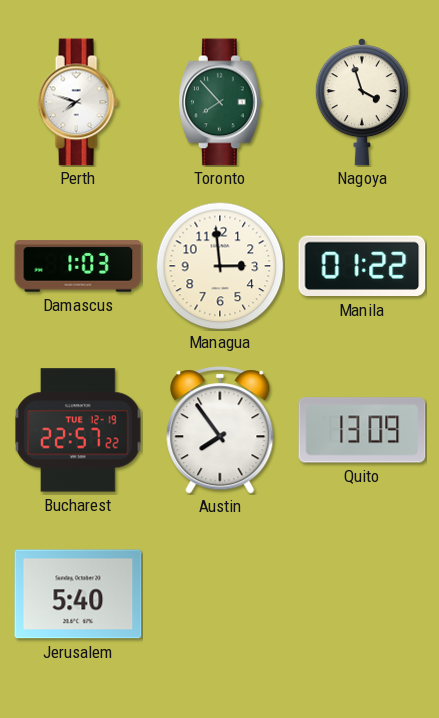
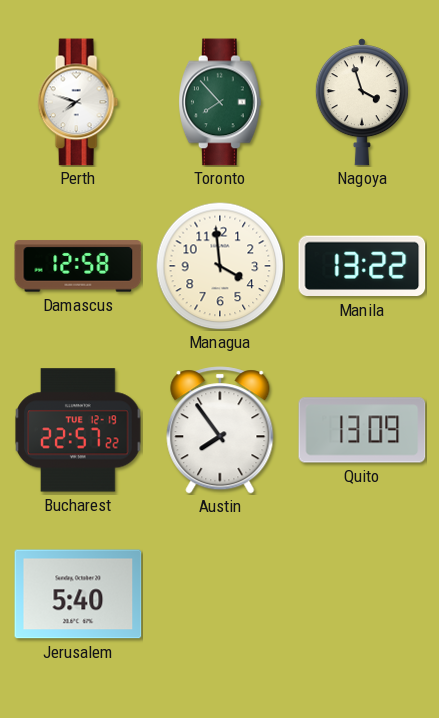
Damascus: 1:03 -> 12:58
Managua: 2:59 -> 3:59
Manila: 01:22 -> 13:22
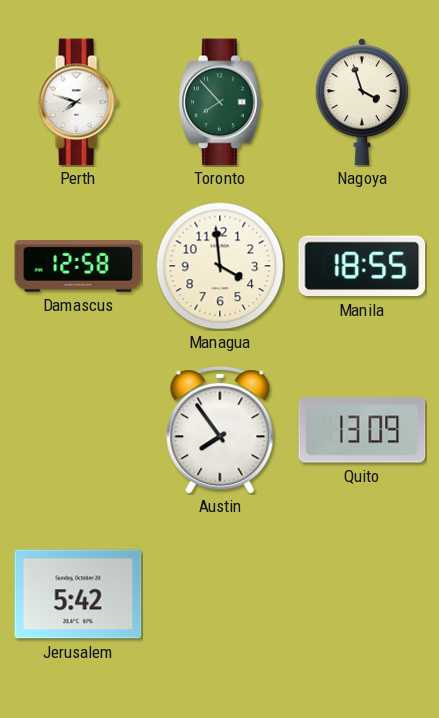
Manila: 13:22 -> 18:55
Bucharest: 22:57 -> none
Jerusalem: 5:40 -> 5:42
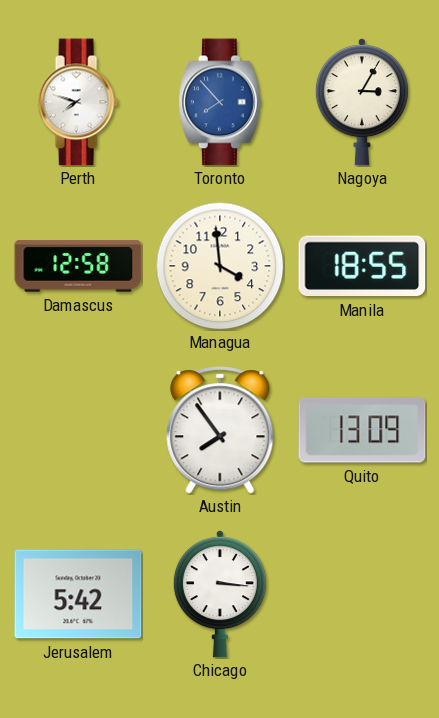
Toronto dial: green -> blue
Nagoya: 3:57 -> 3:05
Chicago: none -> 3:16
